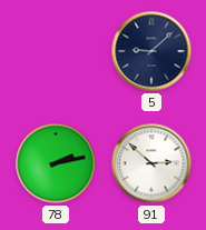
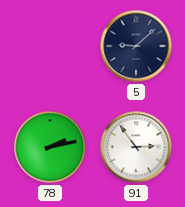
91: 2:52 -> 2:54
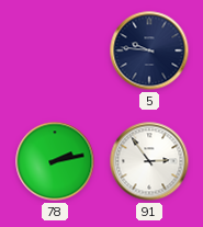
5: 9:08 -> 9:46
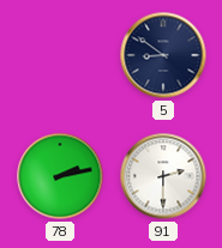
5: 9:46 -> 8:51
91: 2:54 -> 2:30
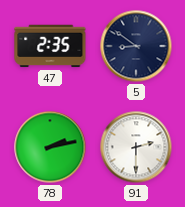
47: none -> 2:35
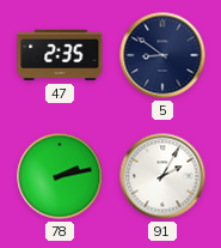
91: 2:30 -> 2:05
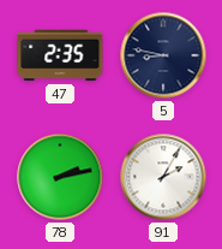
5: 8:51 -> 8:47
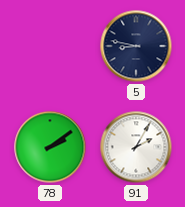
47: 2:35 -> none
78: 2:13 -> 2:09
